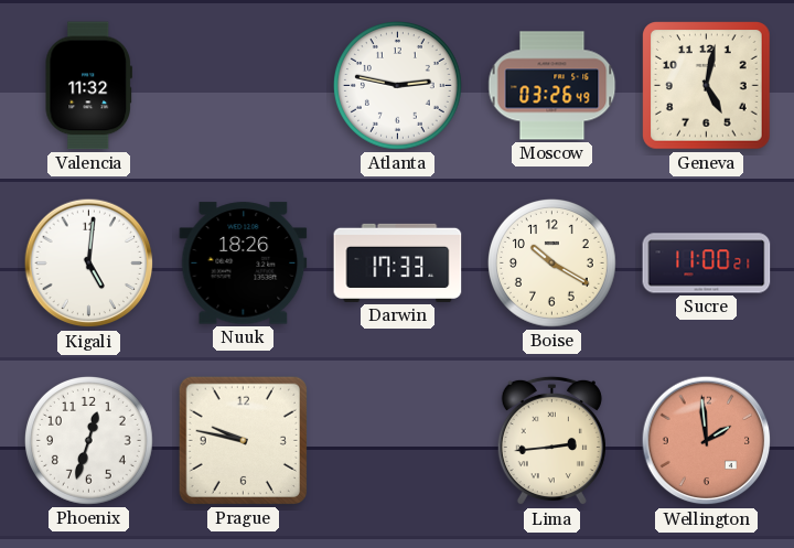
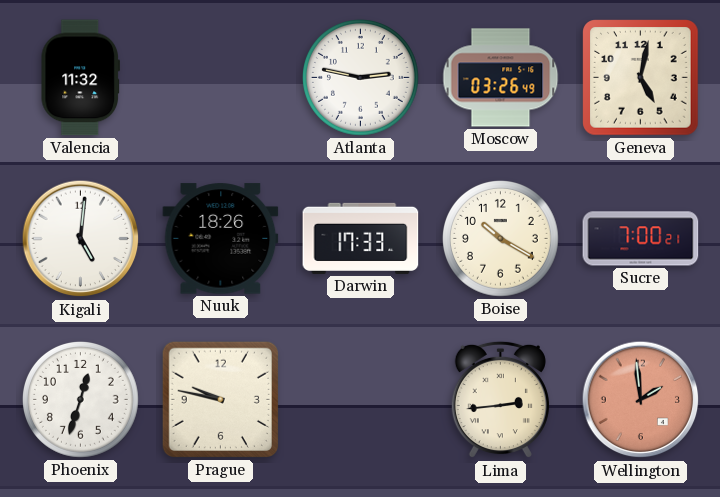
Sucre: 11:00 -> 7:00
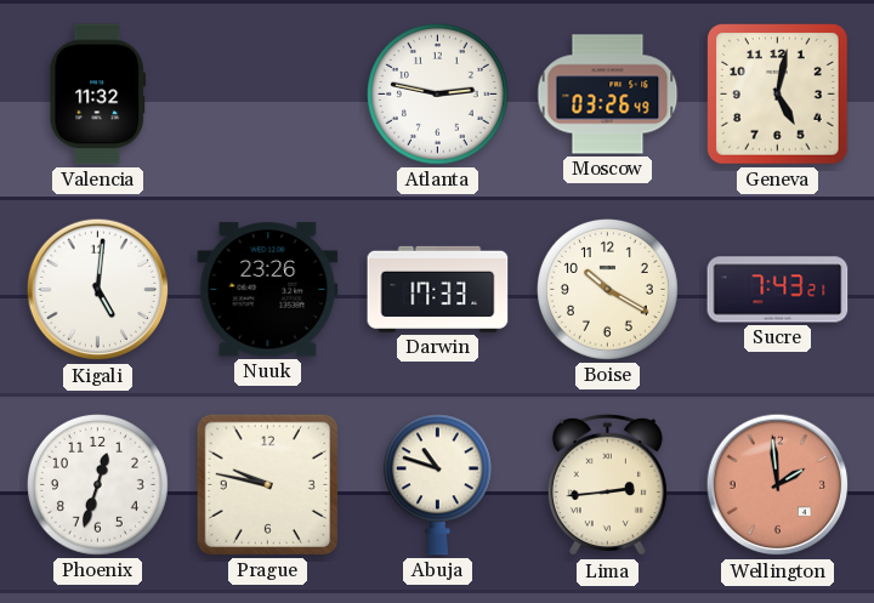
Nuuk: 18:26 -> 23:26
Sucre: 7:00 -> 7:43
Abuja: none -> 10:48
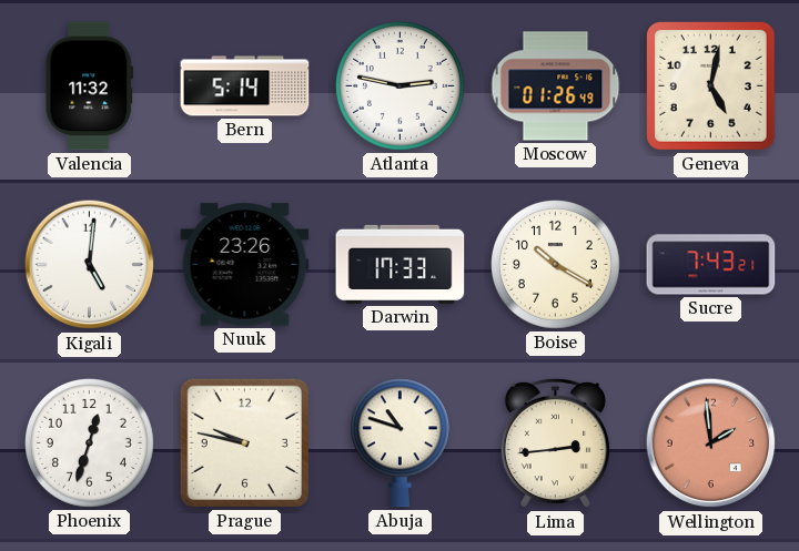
Bern: none -> 5:14
Moscow: 03:26 -> 01:26
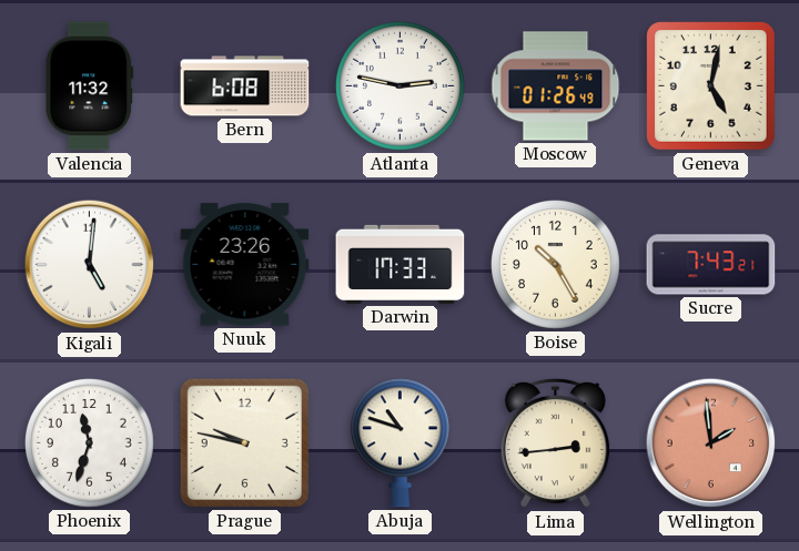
Bern: 5:14 -> 6:08
Boise: 10:20 -> 10:25
Phoenix: 12:33 -> 11:33
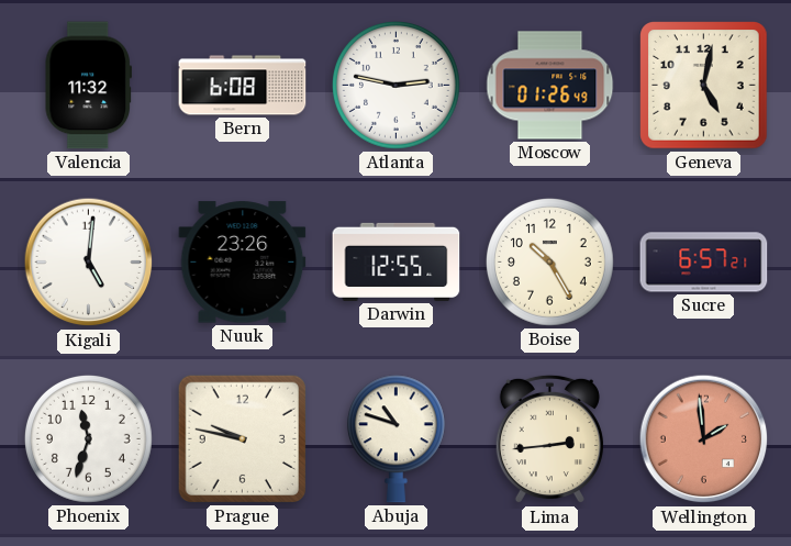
Darwin: 17:33 -> 12:55
Sucre: 7:43 -> 6:57
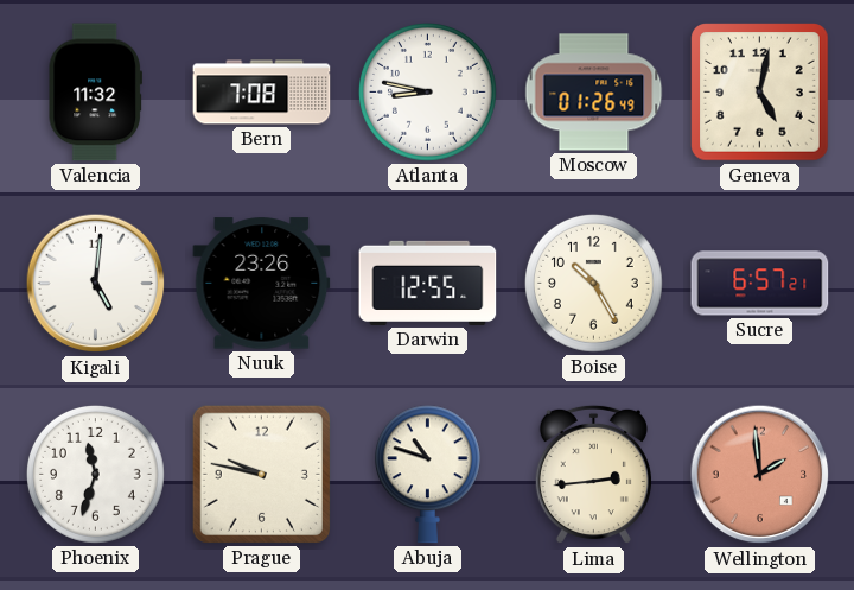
Bern: 6:08 -> 7:08
Atlanta: 2:47 -> 8:47
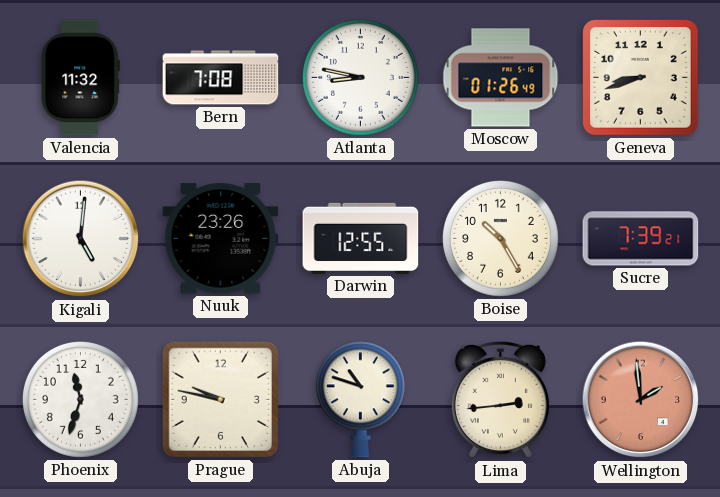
Geneva: 5:02 -> 8:42
Sucre: 6:57 -> 7:39
